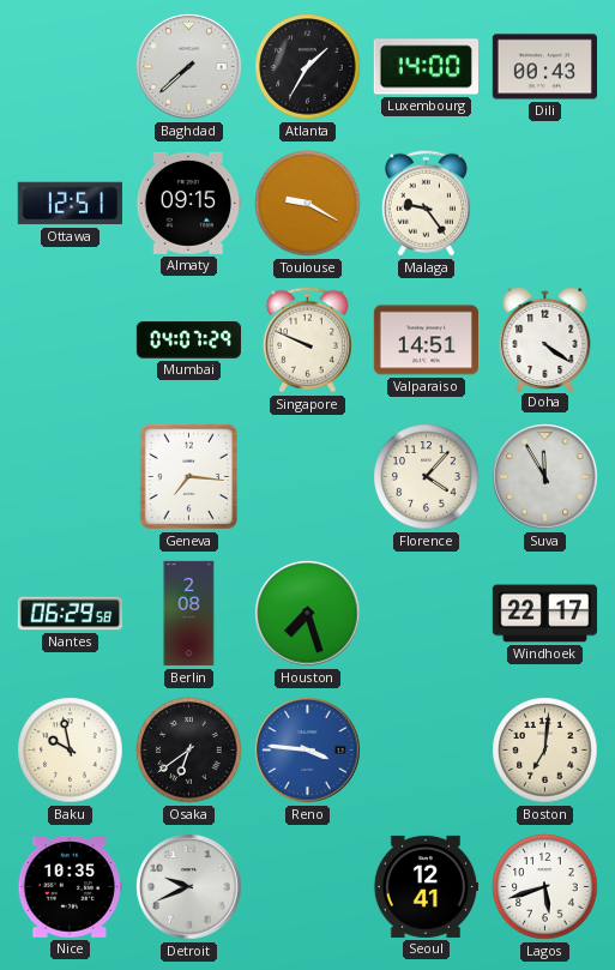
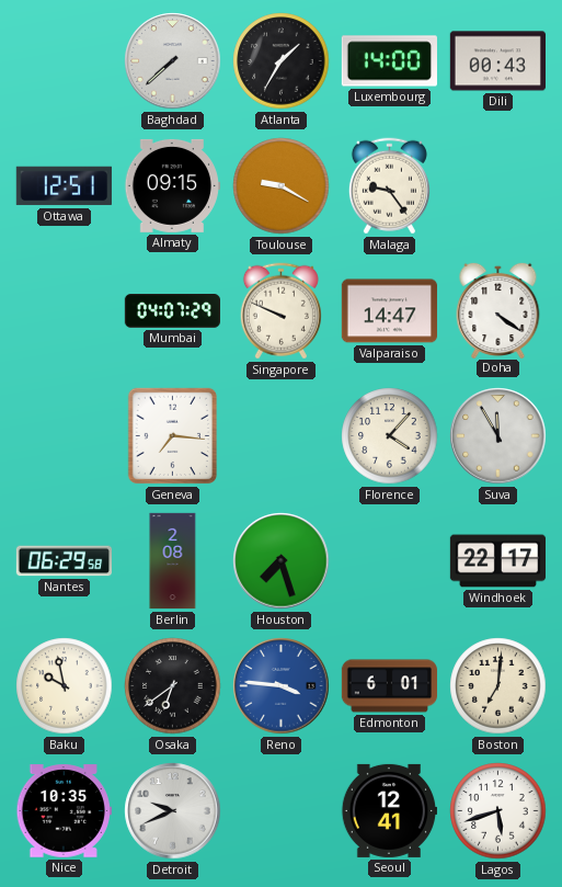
Valparaiso: 14:51 -> 14:47
Edmonton: none -> 6:01
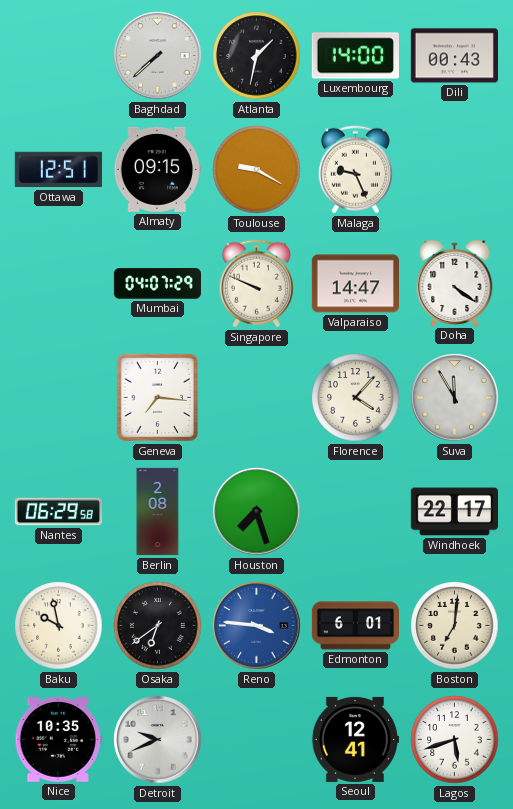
Atlanta: 1:35 -> 1:32
Malaga: 9:24 -> 9:26
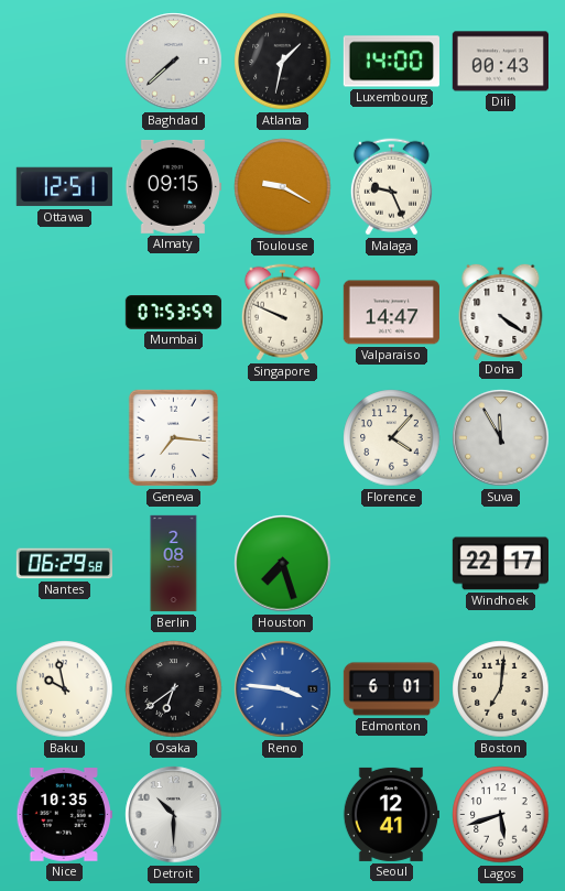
Mumbai: 04:07 -> 07:53
Detroit: 9:41 -> 10:30
